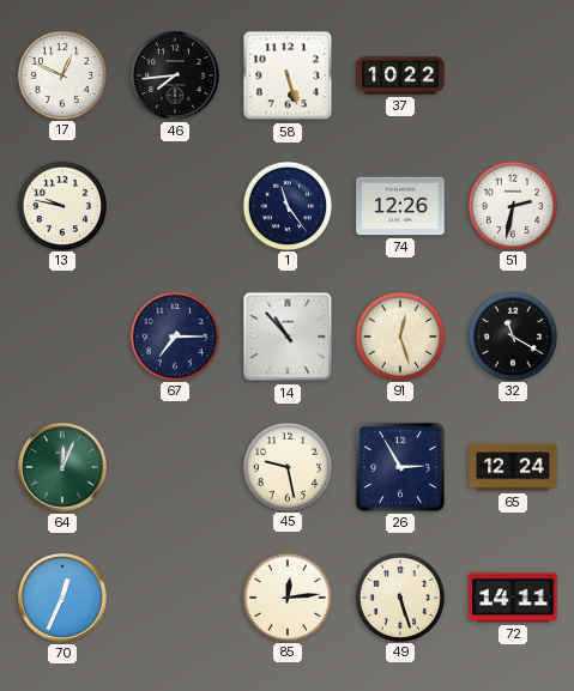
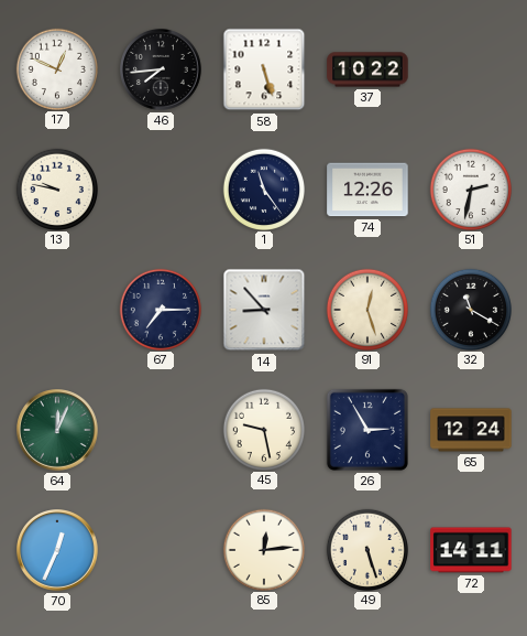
14: 10:53 -> 8:53
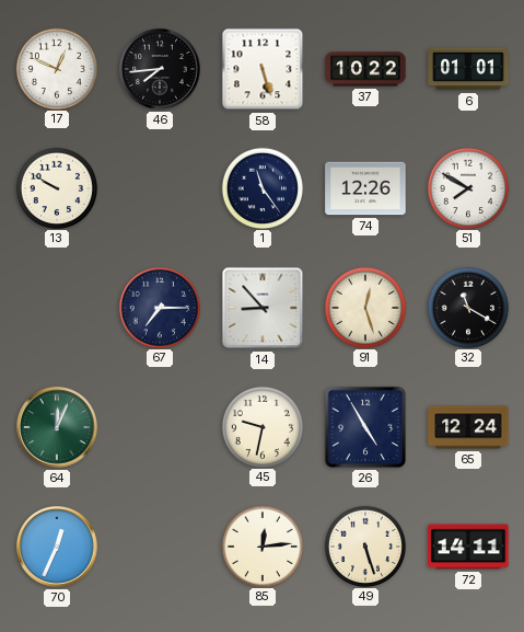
6: none -> 01:01
13: 9:47 -> 9:50
51: 2:32 -> 7:50
45: 9:28 -> 9:32
26: 2:55 -> 4:55
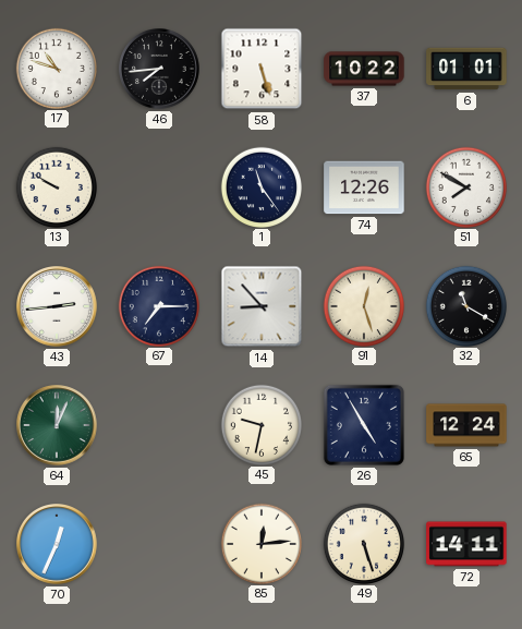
17: 12:49 -> 10:48
43: none -> 2:44
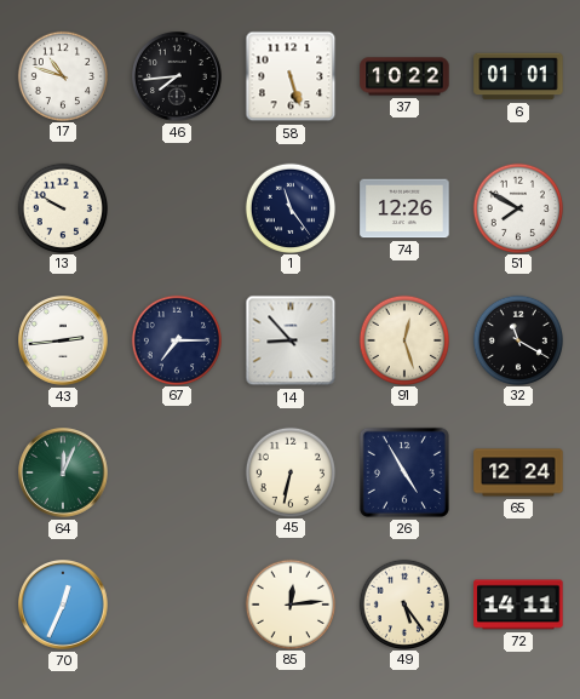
45: 9:32 -> 6:32
49: 5:27 -> 5:24
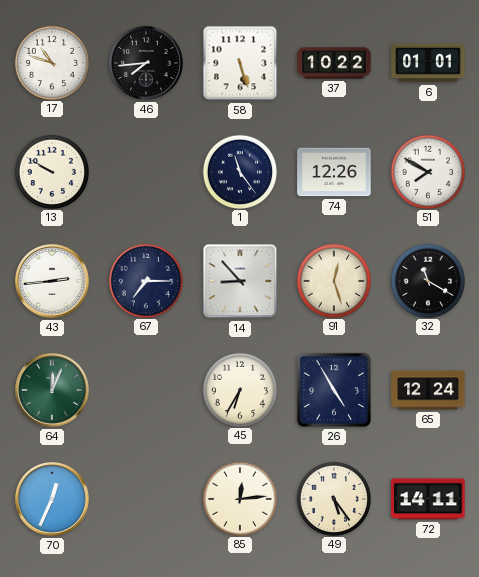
45: 6:32 -> 6:35
